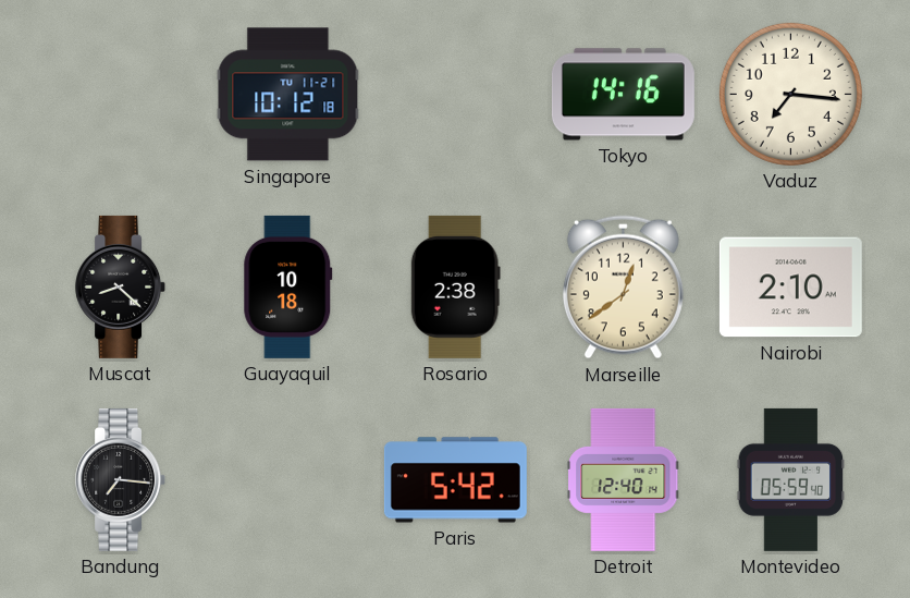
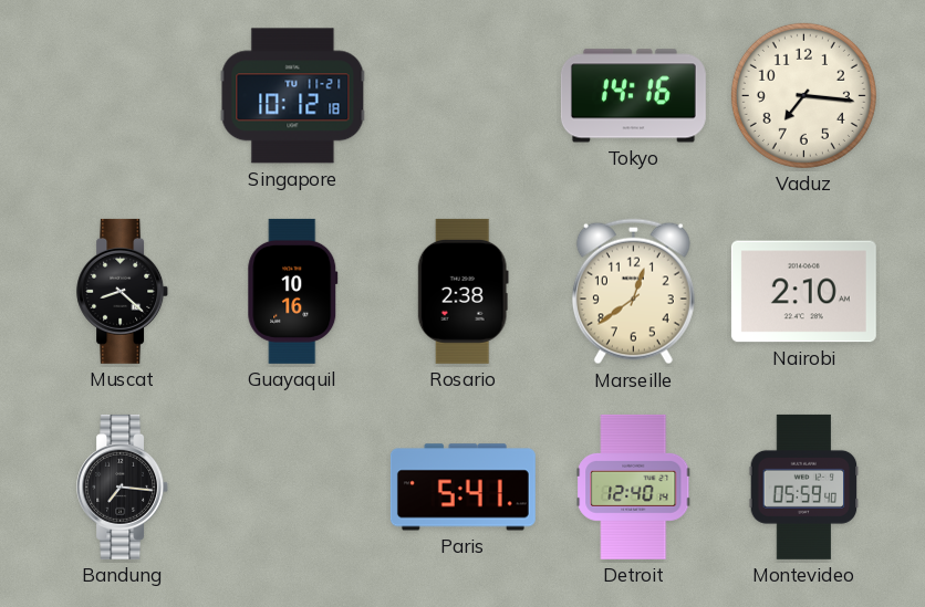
Guayaquil: 10:18 -> 10:16
Paris: 5:42 -> 5:41
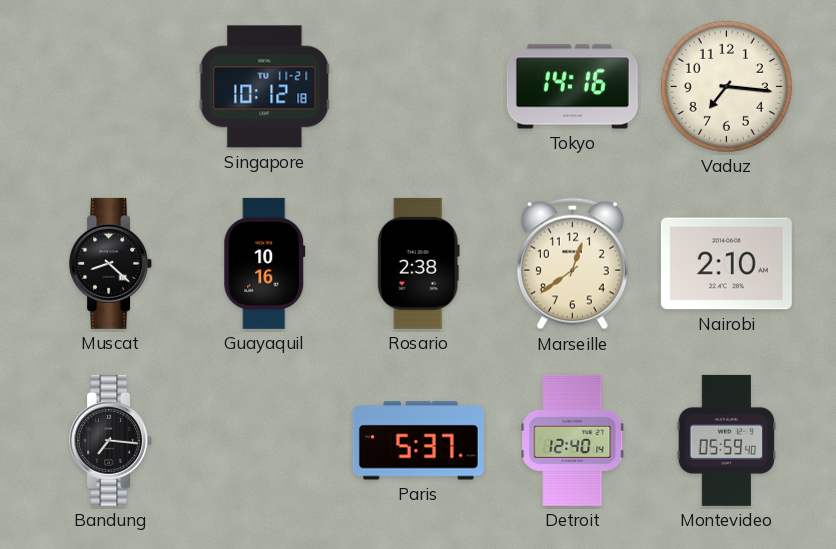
Paris: 5:41 -> 5:37
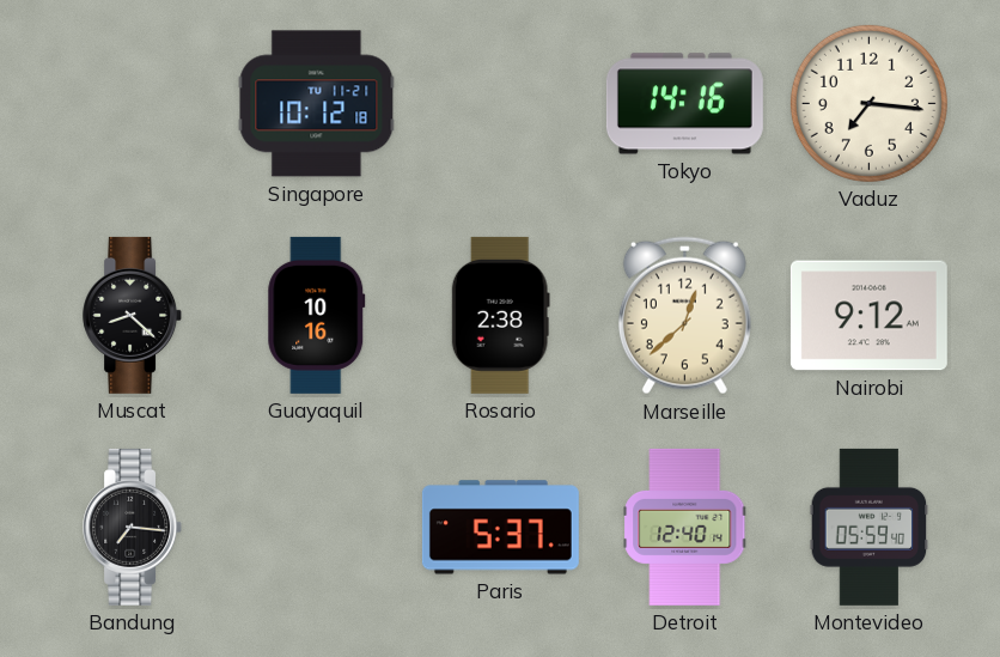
Marseille: 12:39 -> 12:38
Nairobi: 2:10 -> 9:12
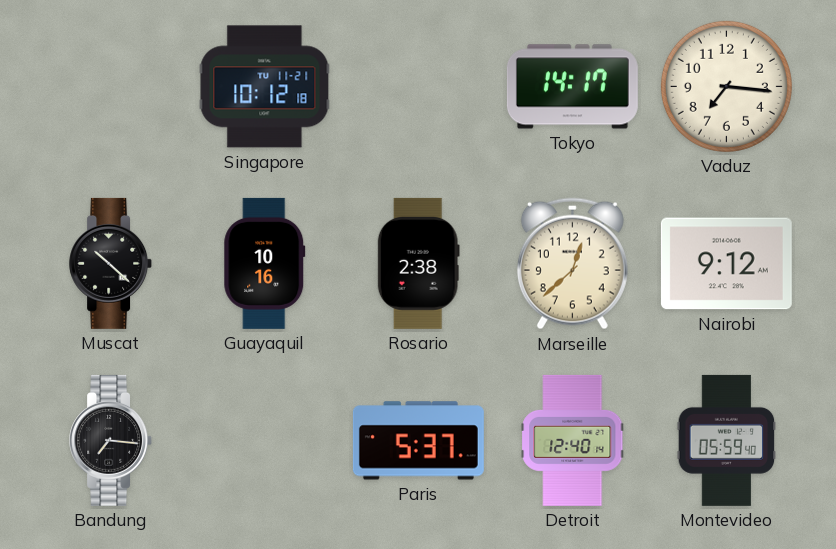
Tokyo: 14:16 -> 14:17
Muscat: 8:22 -> 10:22
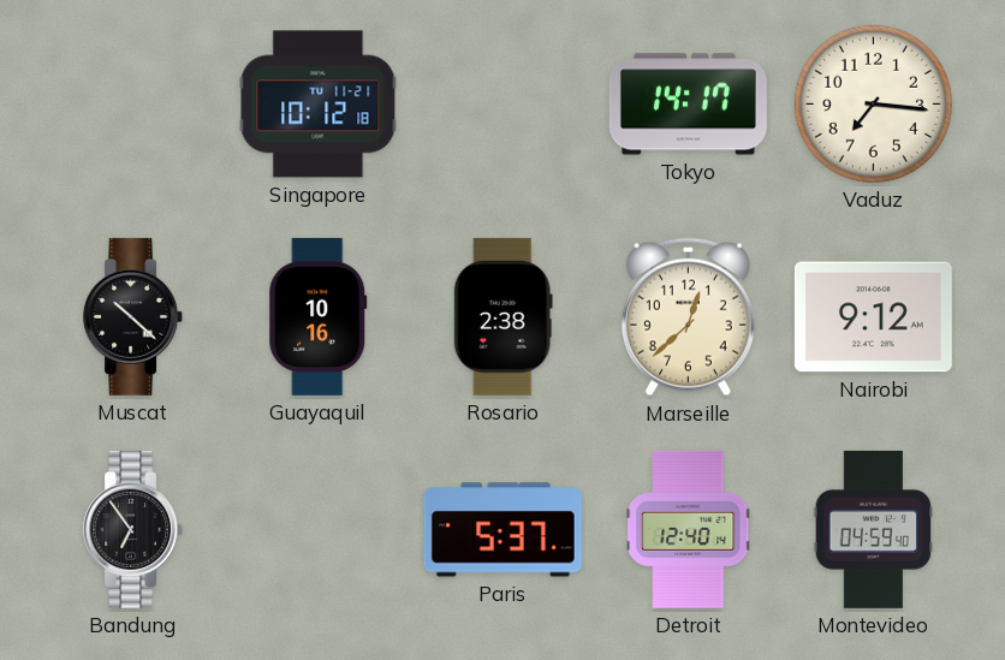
Bandung: 7:16 -> 6:54
Montevideo: 05:59 -> 04:59
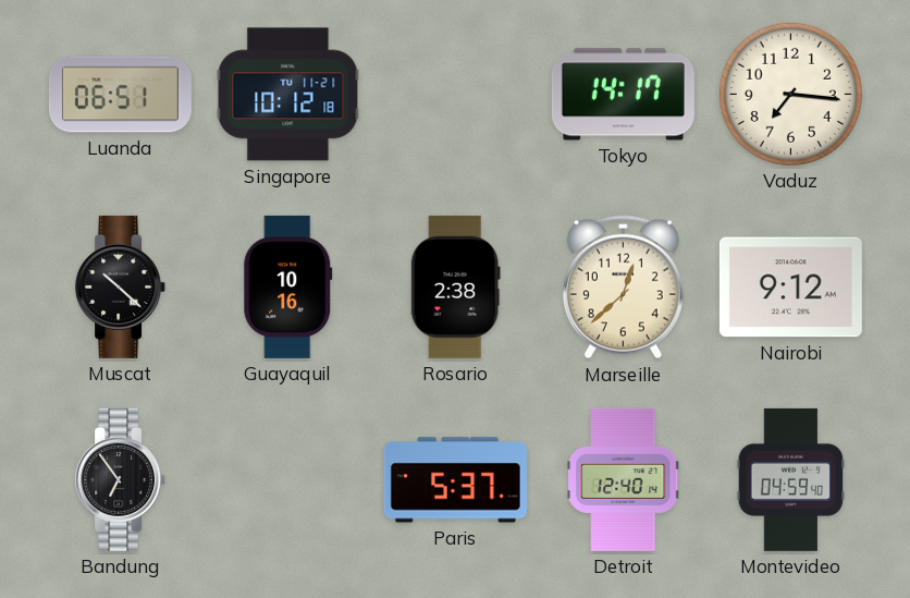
Luanda: none -> 06:51
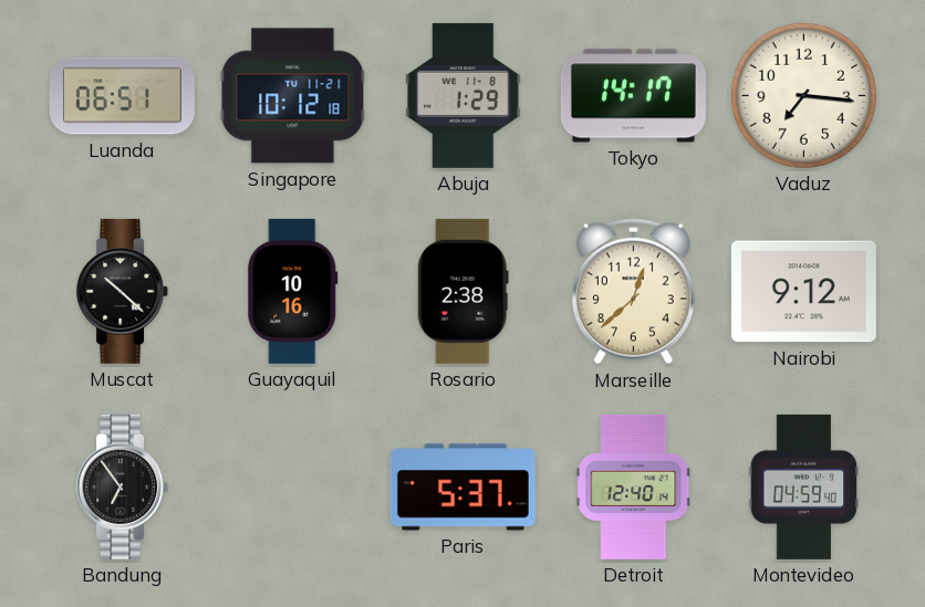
Abuja: none -> 1:29
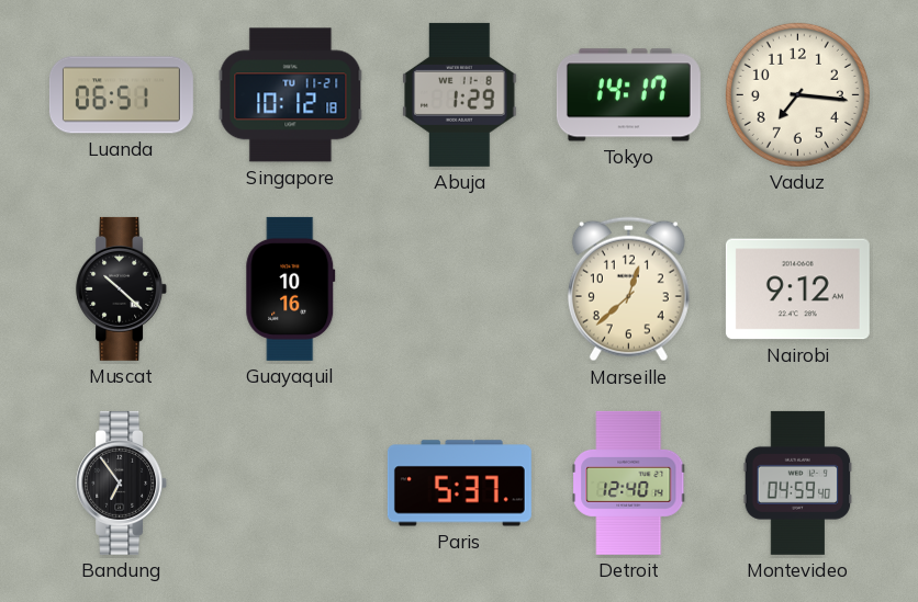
Rosario: 2:38 -> none
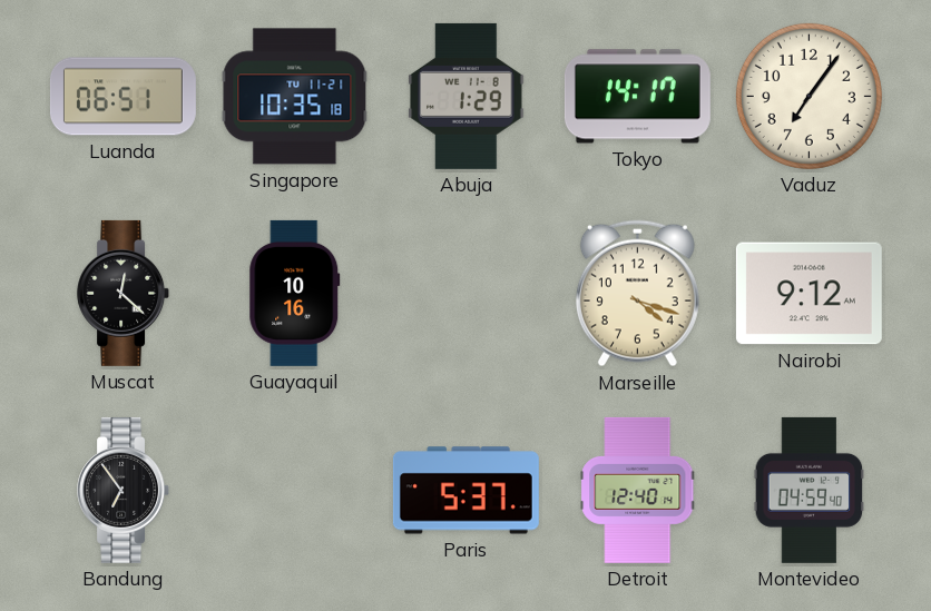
Singapore: 10:12 -> 10:35
Vaduz: 7:16 -> 7:06
Muscat: 10:22 -> 12:22
Marseille: 12:38 -> 4:18
